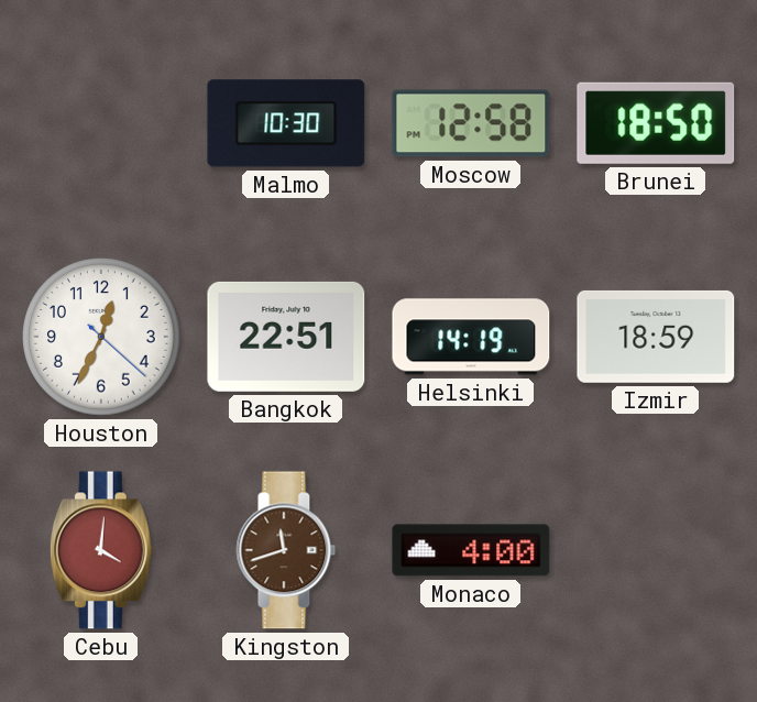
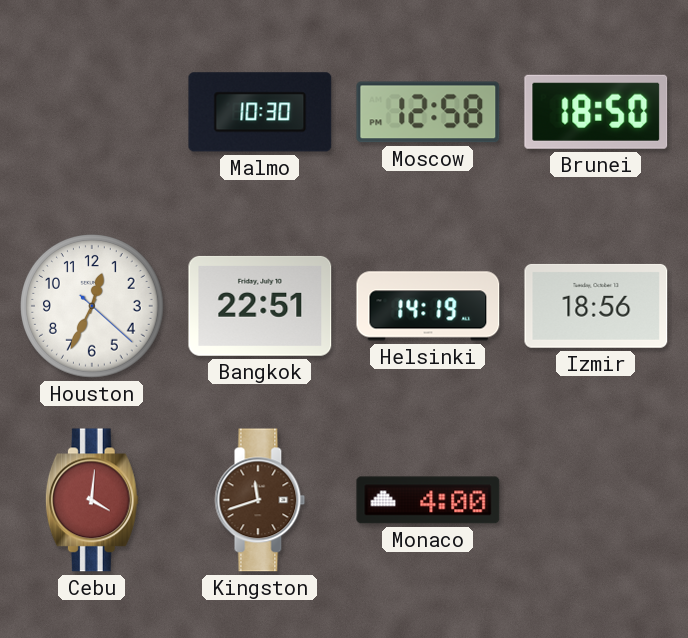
Izmir: 18:59 -> 18:56
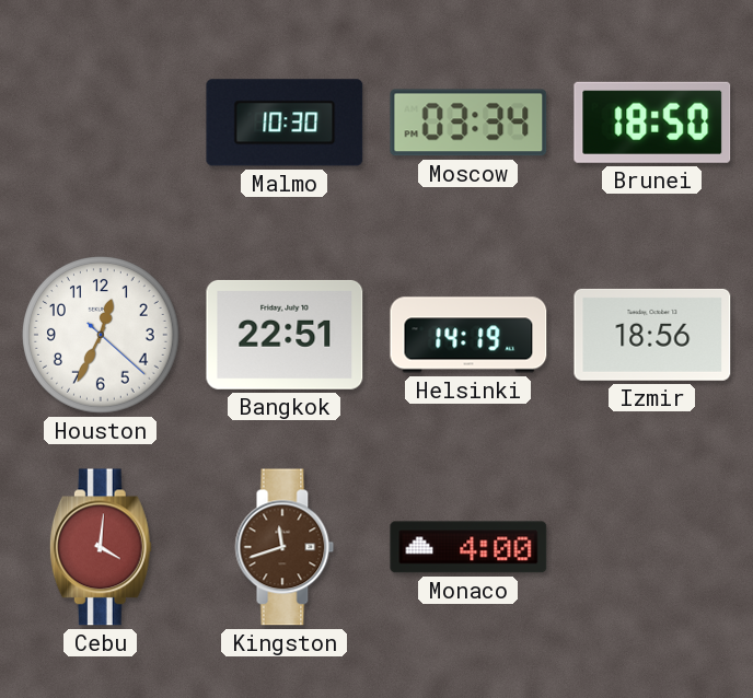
Moscow: 12:58 -> 03:34
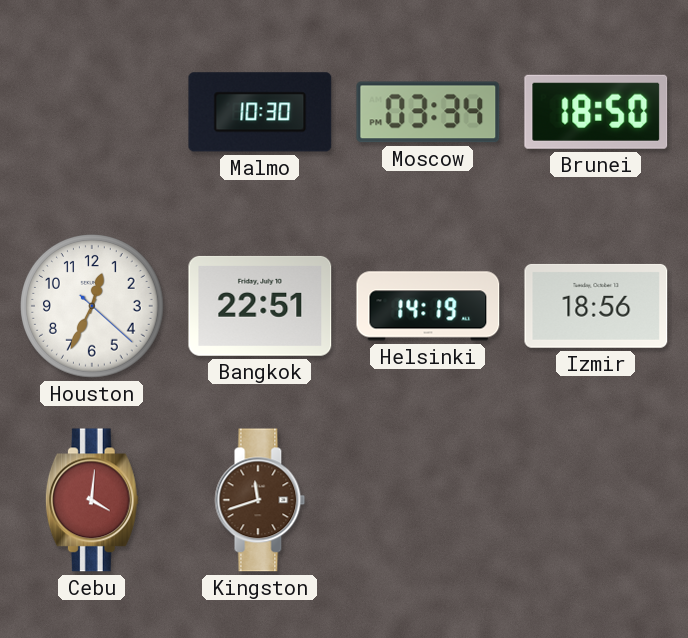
Monaco: 4:00 -> none
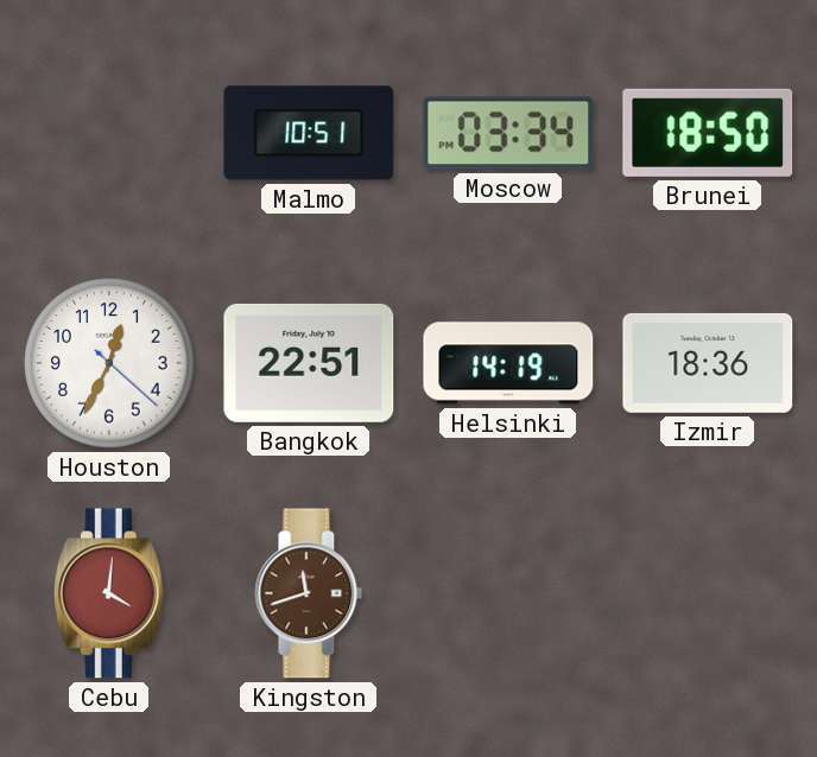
Malmo: 10:30 -> 10:51
Izmir: 18:56 -> 18:36
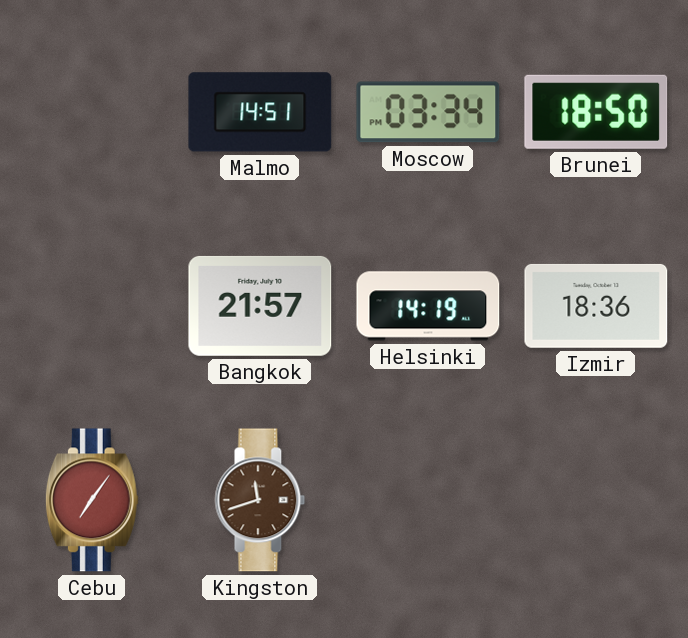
Malmo: 10:51 -> 14:51
Houston: 12:34 -> none
Bangkok: 22:51 -> 21:57
Cebu: 4:01 -> 7:06
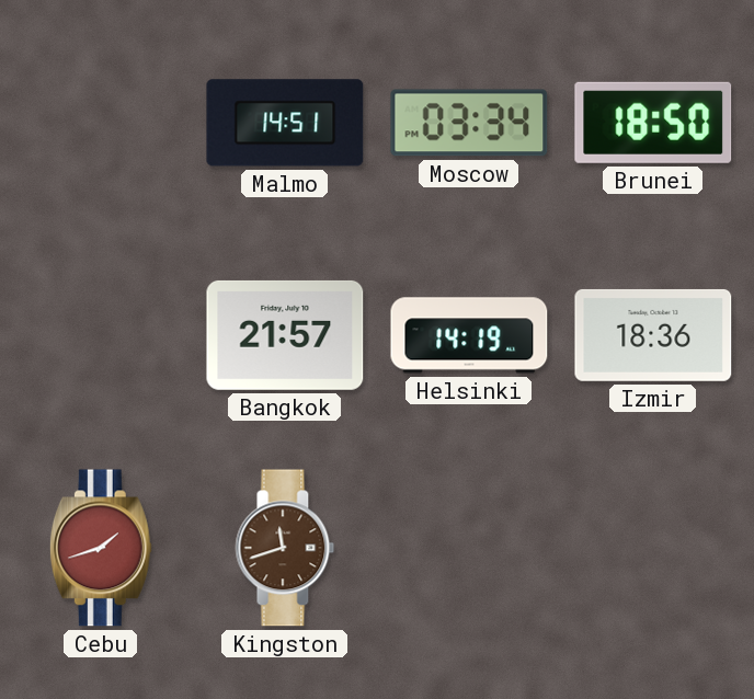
Cebu: 7:06 -> 1:42
